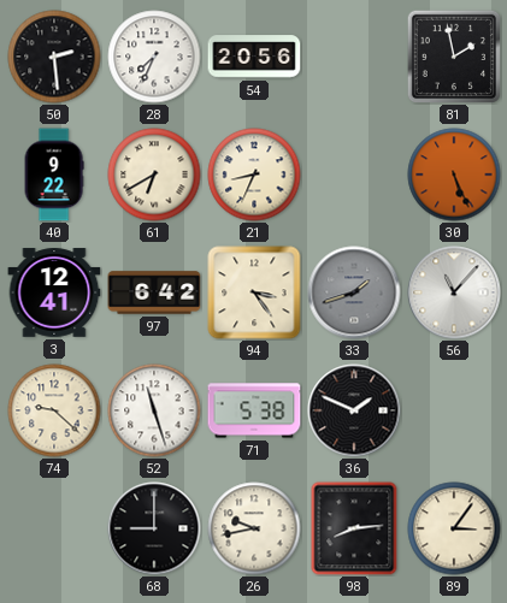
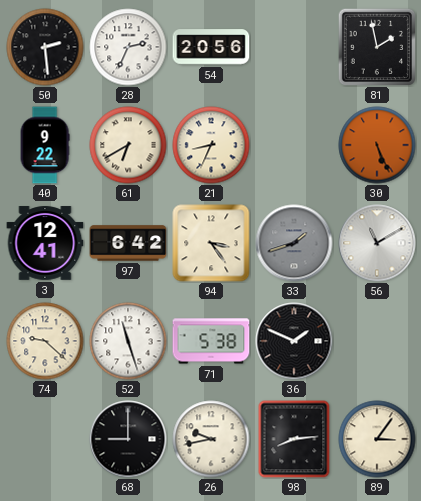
28: 7:34 -> 2:34
56: 11:07 -> 11:10
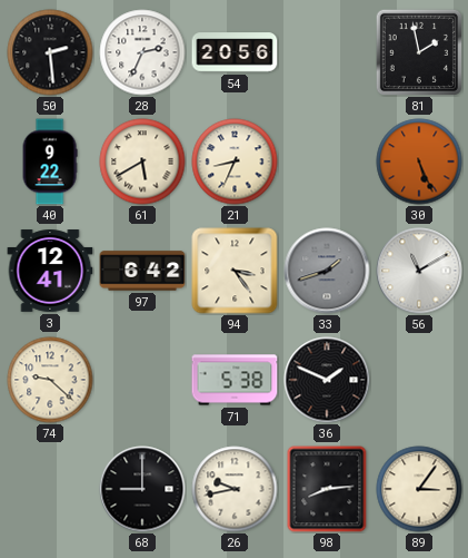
61: 6:40 -> 5:40
52: 11:27 -> none
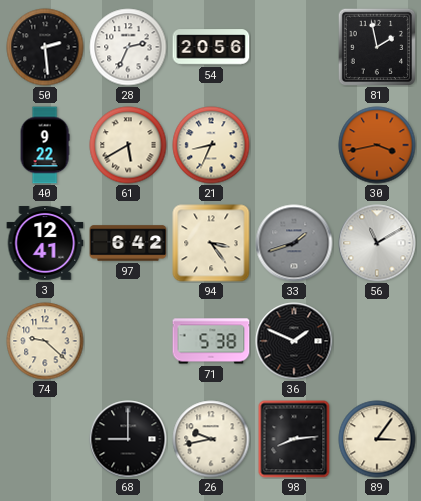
30: 5:26 -> 3:43
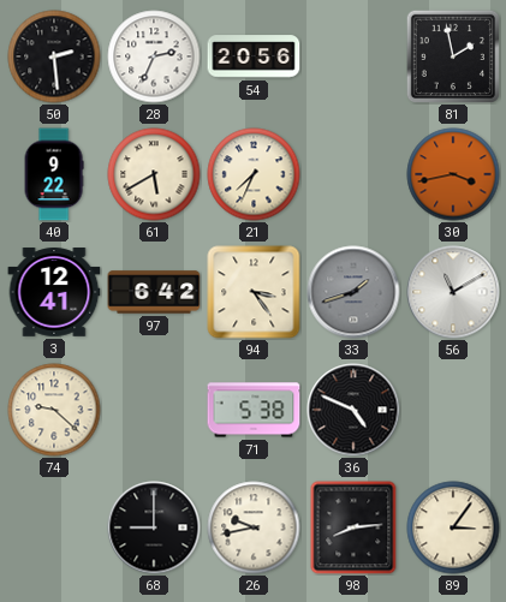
21: 8:34 -> 7:34
36: 1:49 -> 4:49
